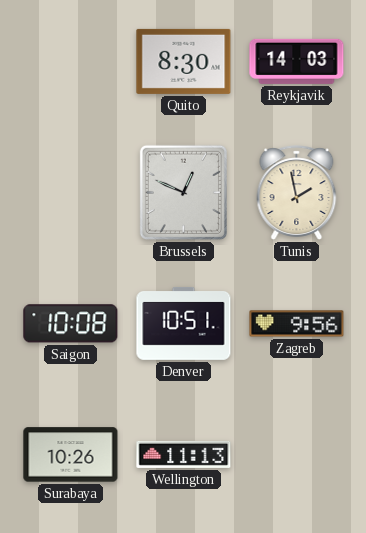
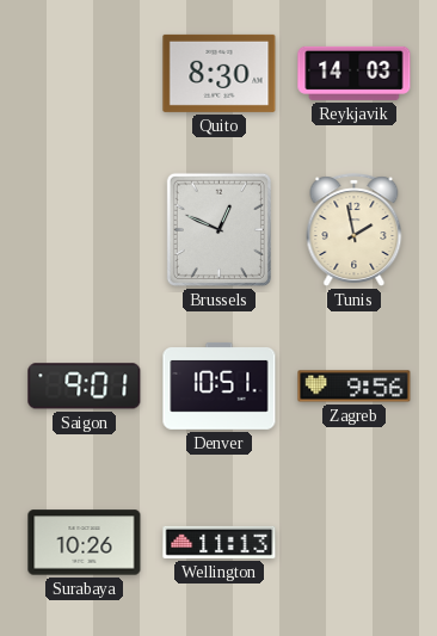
Saigon: 10:08 -> 9:01
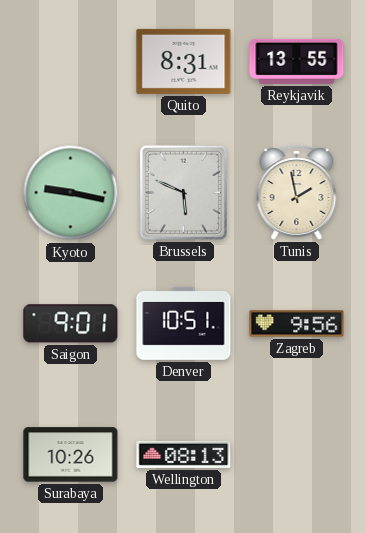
Quito: 8:30 -> 8:31
Reykjavik: 14:03 -> 13:55
Kyoto: none -> 9:17
Brussels: 12:49 -> 5:49
Wellington: 11:13 -> 08:13
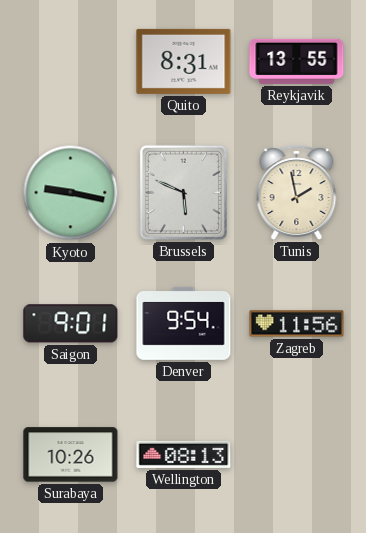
Denver: 10:51 -> 9:54
Zagreb: 9:56 -> 11:56
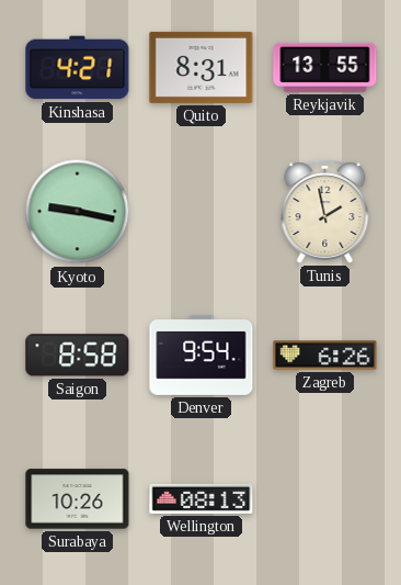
Kinshasa: none -> 4:21
Brussels: 5:49 -> none
Saigon: 9:01 -> 8:58
Zagreb: 11:56 -> 6:26
